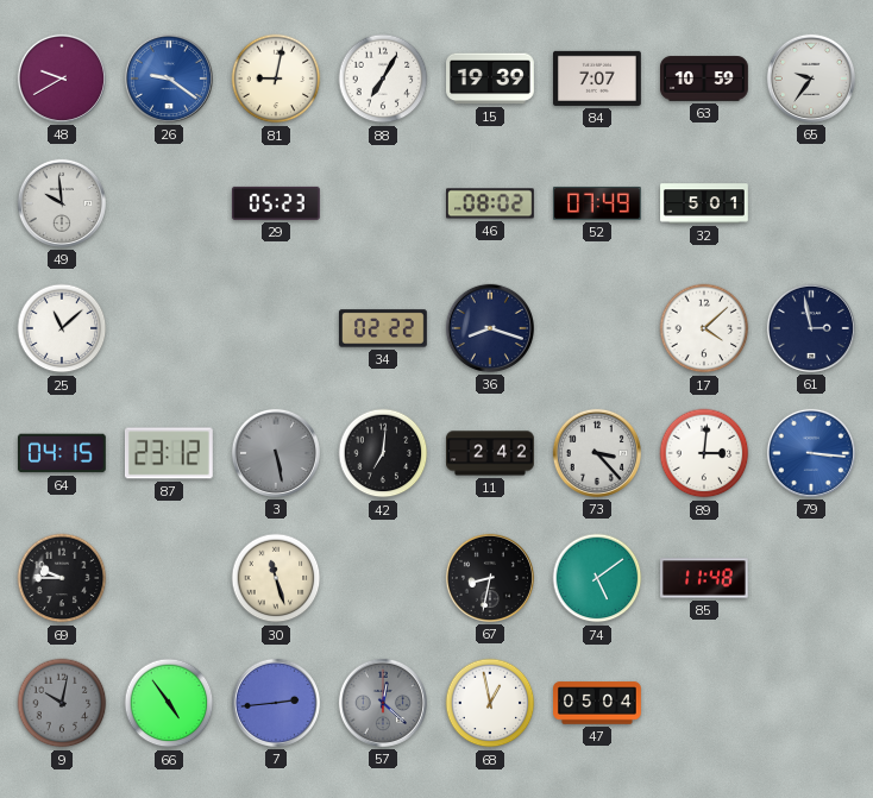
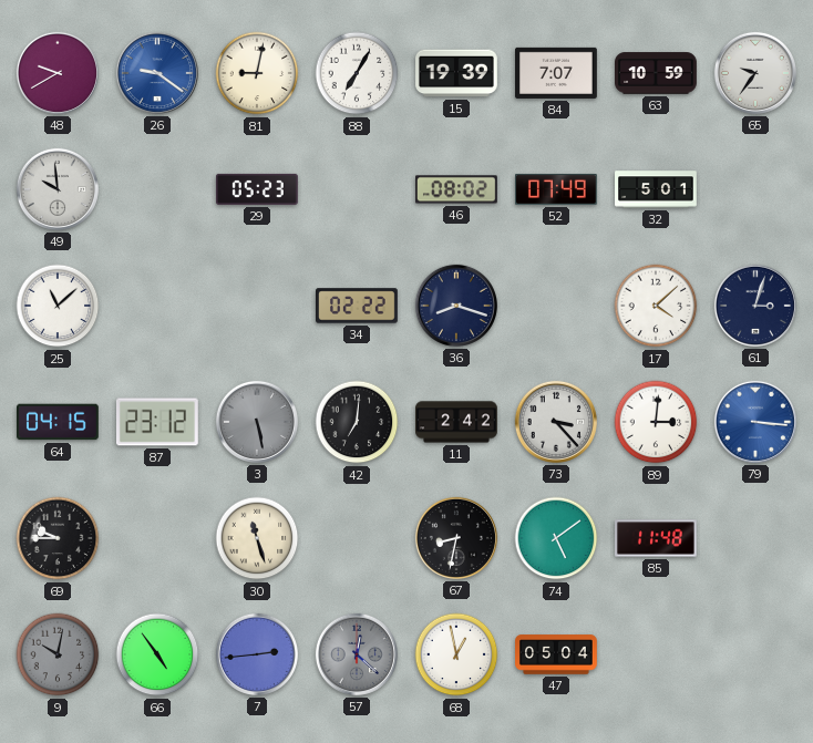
61: 2:58 -> 3:03
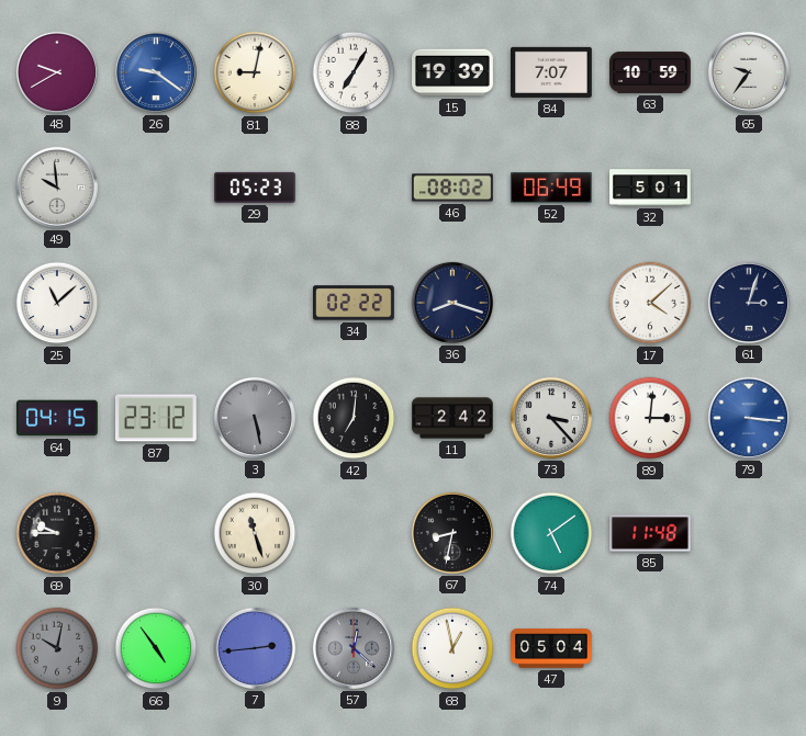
52: 07:49 -> 06:49
